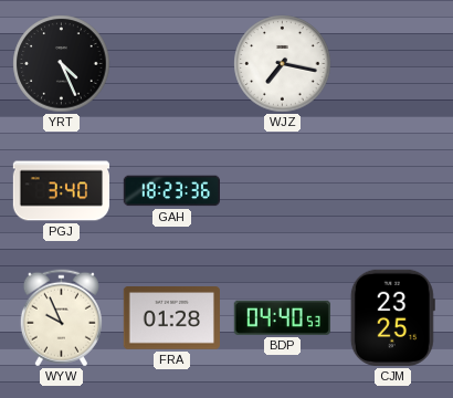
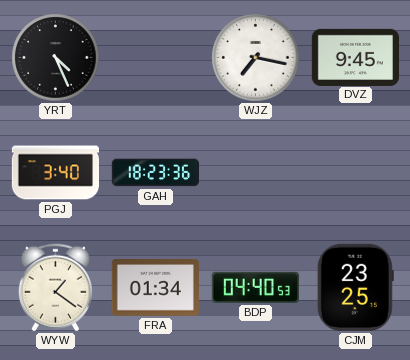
DVZ: none -> 9:45
WYW: 9:56 -> 1:21
FRA: 01:28 -> 01:34
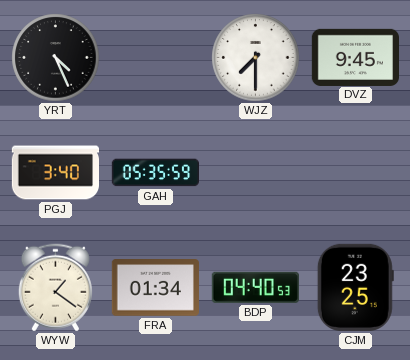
WJZ: 7:17 -> 7:30
GAH: 18:23 -> 05:35
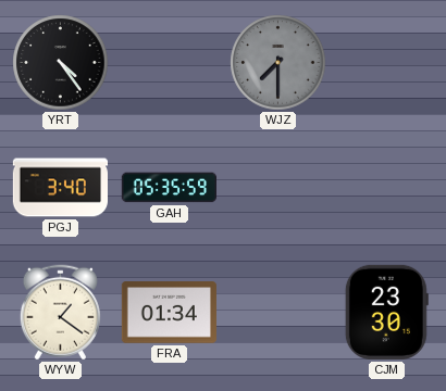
YRT: 4:26 -> 4:24
WJZ dial: white -> grey
DVZ: 9:45 -> none
BDP: 04:40 -> none
CJM: 23:25 -> 23:30
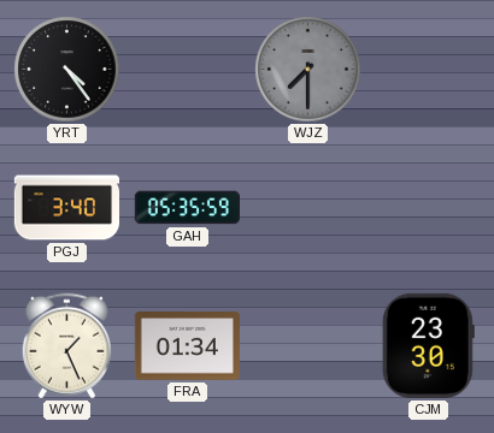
WYW: 1:21 -> 1:26
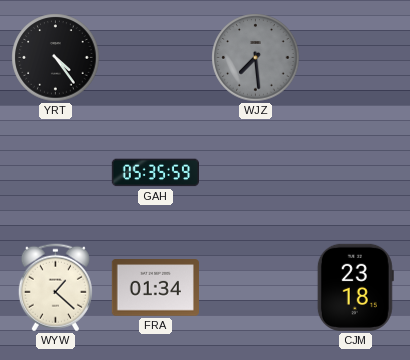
WJZ: 7:30 -> 7:29
PGJ: 3:40 -> none
WYW: 1:26 -> 1:22
CJM: 23:30 -> 23:18
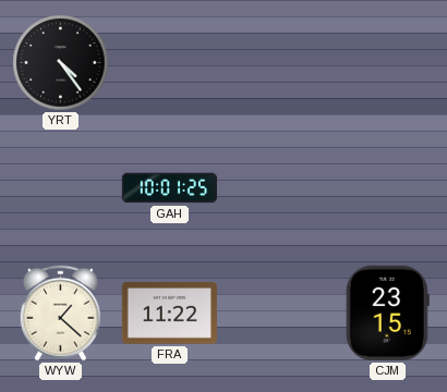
WJZ: 7:29 -> none
GAH: 05:35 -> 10:01
FRA: 01:34 -> 11:22
CJM: 23:18 -> 23:15
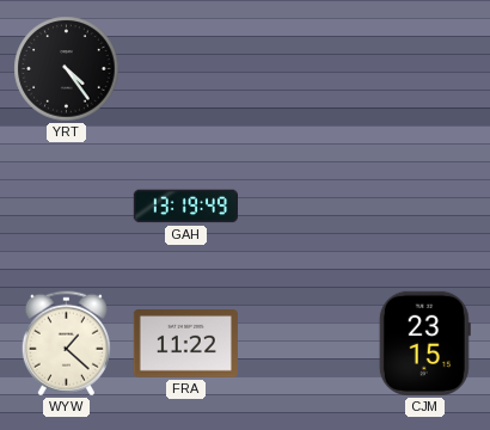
GAH: 10:01 -> 13:19
